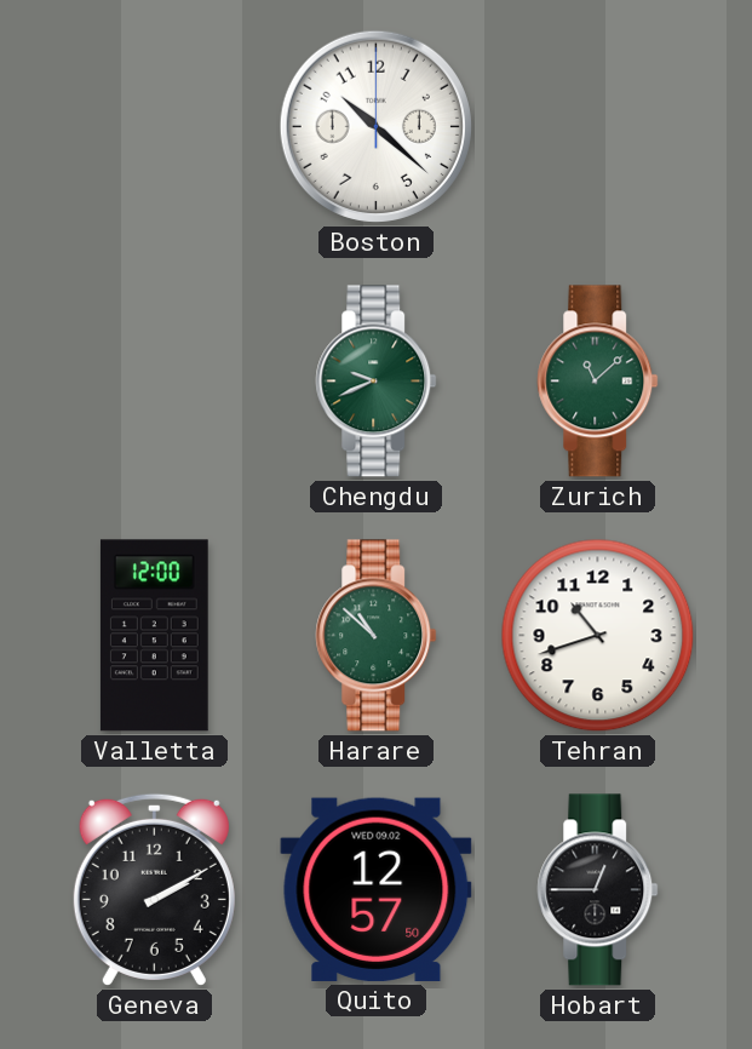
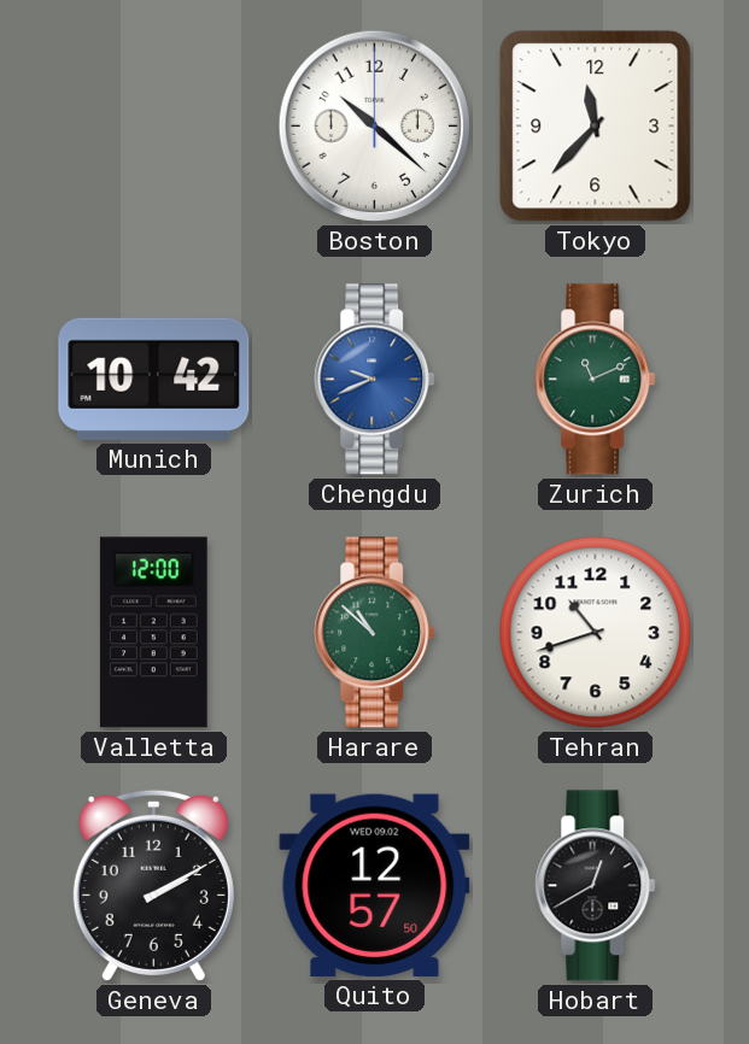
Tokyo: none -> 11:37
Munich: none -> 10:42
Chengdu dial: green -> blue
Zurich: 11:08 -> 11:11
Hobart: 12:45 -> 12:40
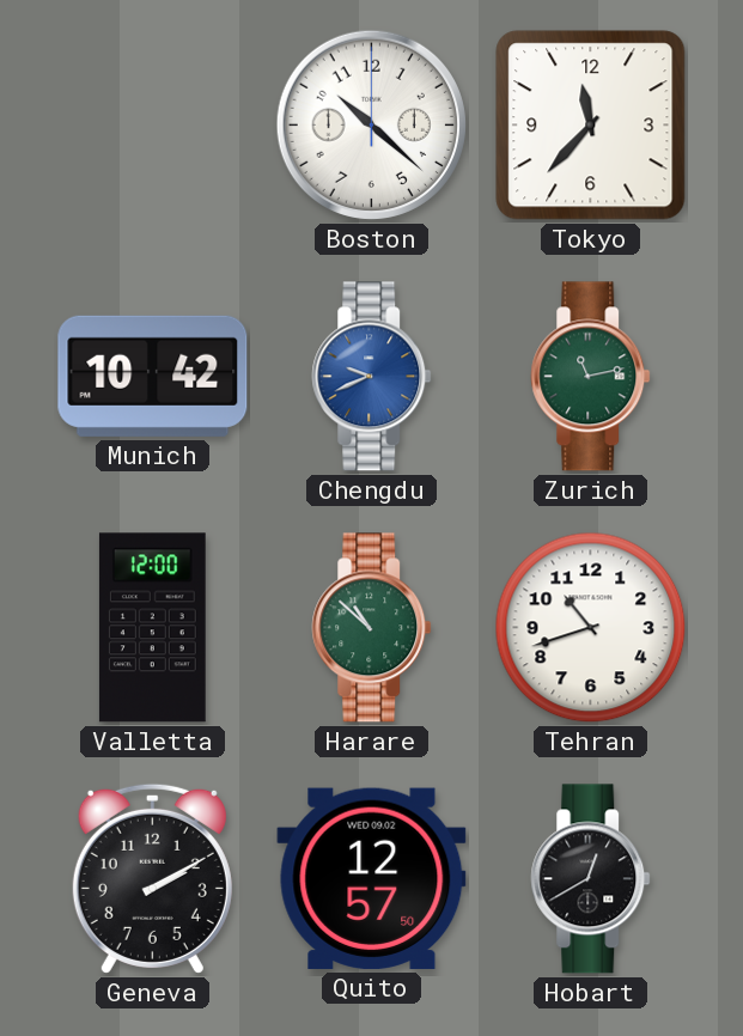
Zurich: 11:11 -> 11:13
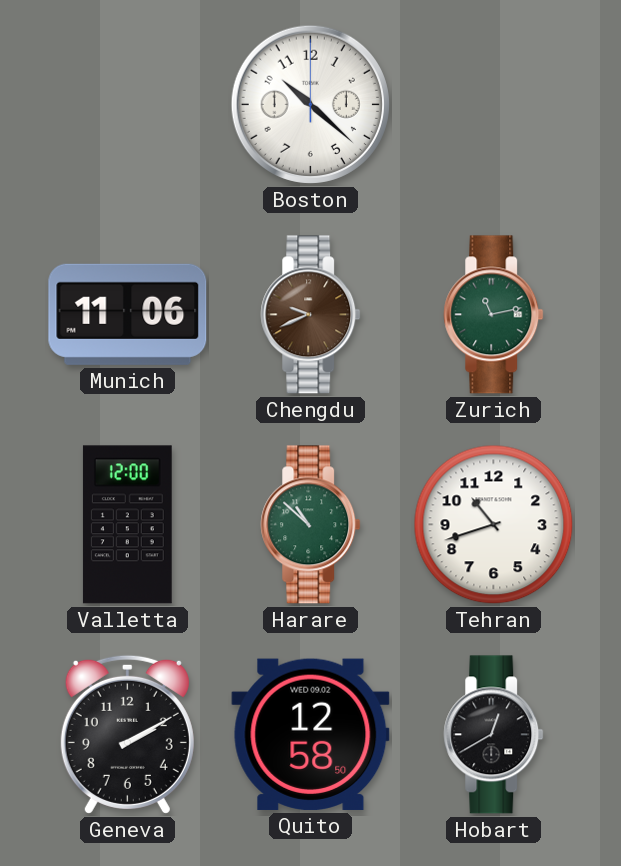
Tokyo: 11:37 -> none
Munich: 10:42 -> 11:06
Chengdu dial: blue -> brown
Quito: 12:57 -> 12:58
